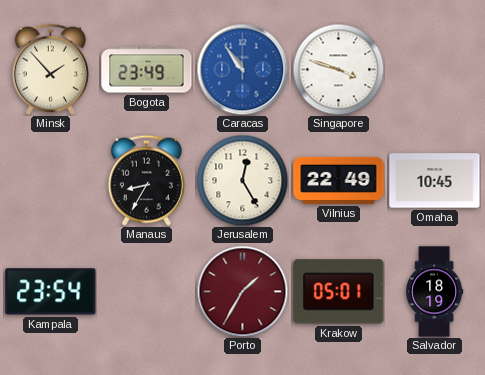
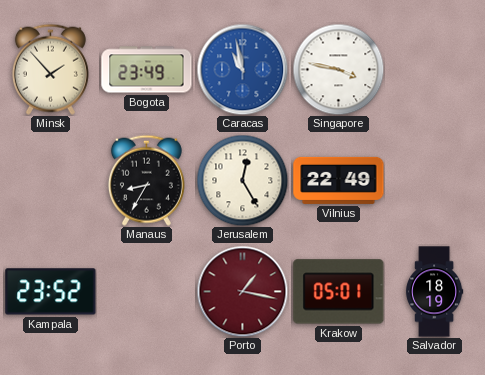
Caracas: 10:54 -> 10:58
Singapore: 3:48 -> 3:47
Omaha: 10:45 -> none
Kampala: 23:54 -> 23:52
Porto: 1:35 -> 1:17
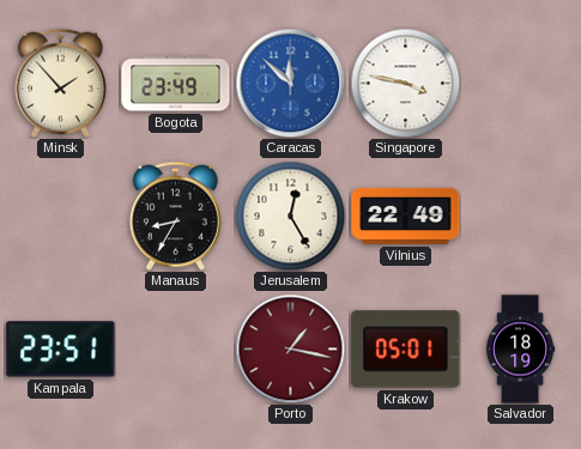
Caracas: 10:58 -> 11:52
Kampala: 23:52 -> 23:51
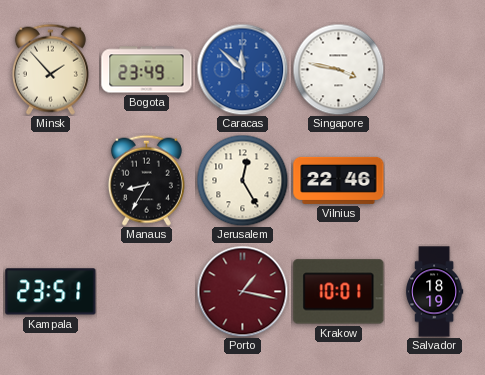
Vilnius: 22:49 -> 22:46
Krakow: 05:01 -> 10:01
